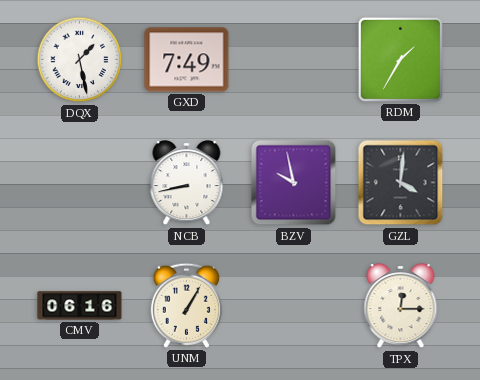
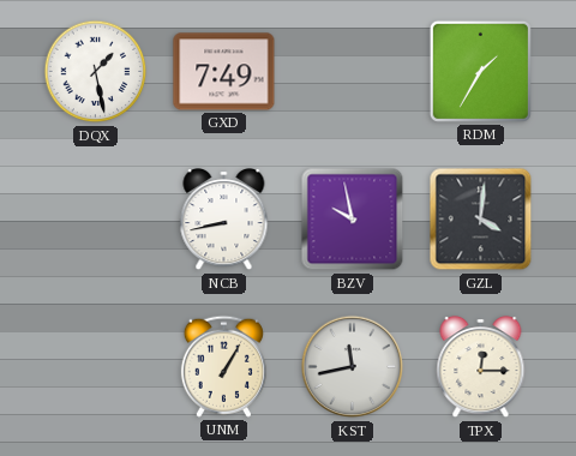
CMV: 06:16 -> none
KST: none -> 11:43
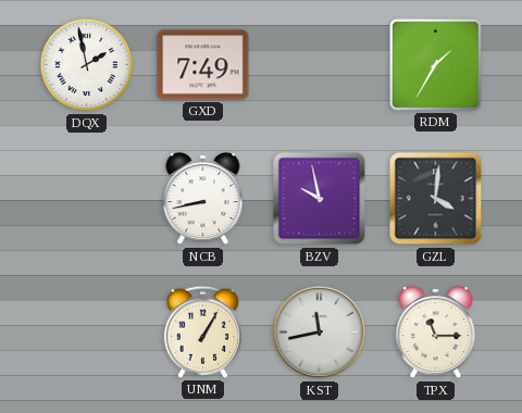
DQX: 1:28 -> 1:58
TPX: 12:15 -> 11:15
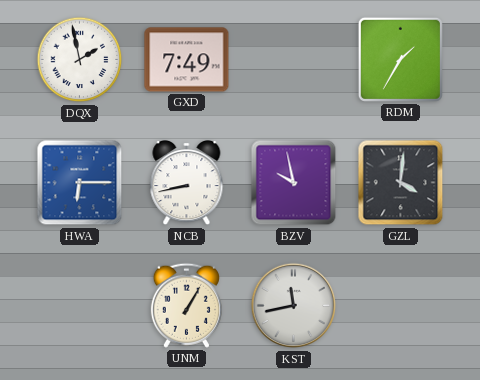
HWA: none -> 6:15
TPX: 11:15 -> none
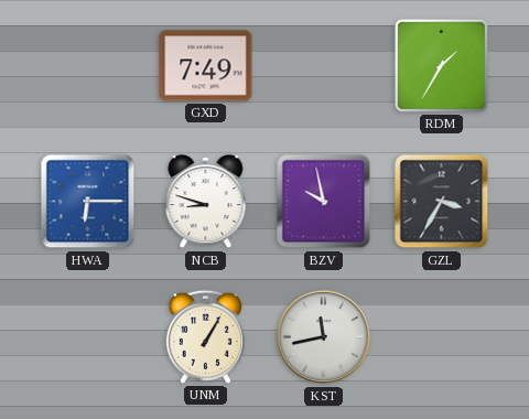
DQX: 1:58 -> none
NCB: 8:43 -> 8:48
GZL: 4:01 -> 3:35
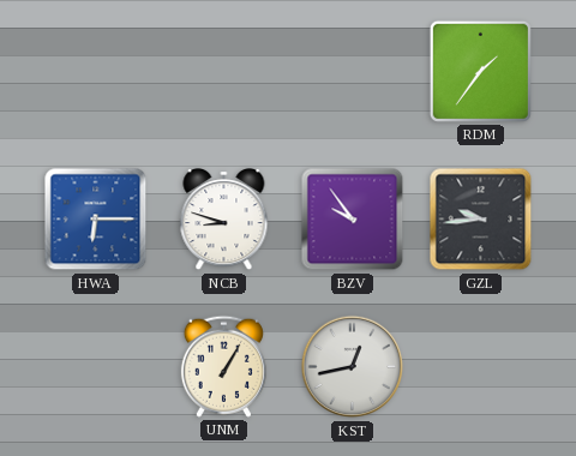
GXD: 7:49 -> none
RDM: 1:35 -> 1:36
BZV: 9:58 -> 9:54
GZL: 3:35 -> 9:44
KST: 11:43 -> 12:43
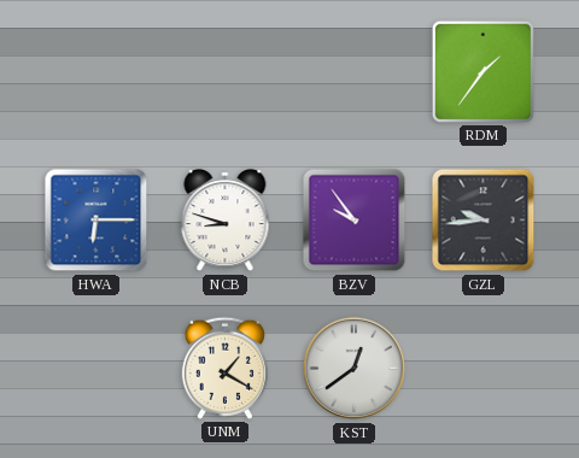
UNM: 1:05 -> 1:20
KST: 12:43 -> 12:39
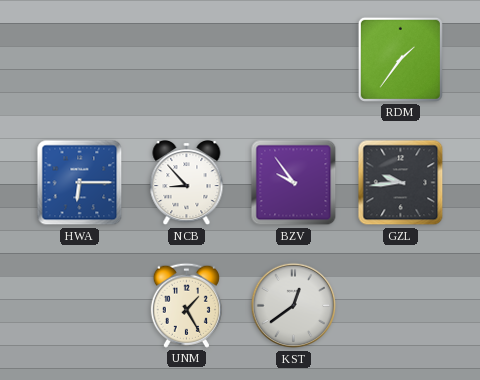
NCB: 8:48 -> 8:53
UNM: 1:20 -> 1:25
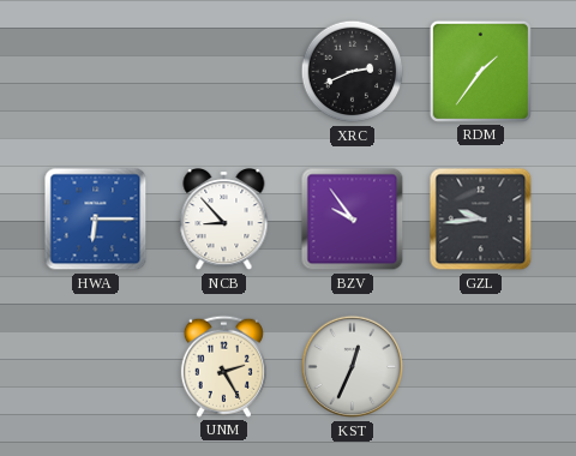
XRC: none -> 2:41
UNM: 1:25 -> 2:25
KST: 12:39 -> 12:34
